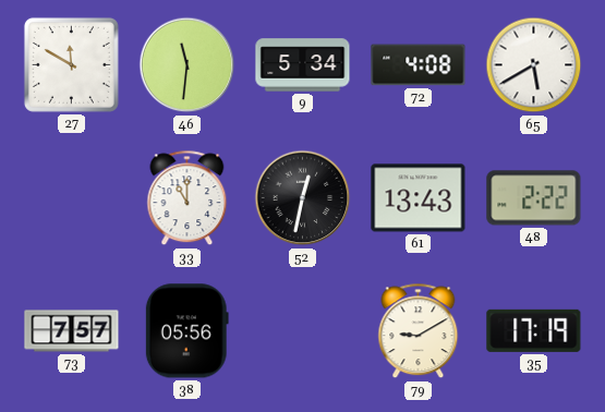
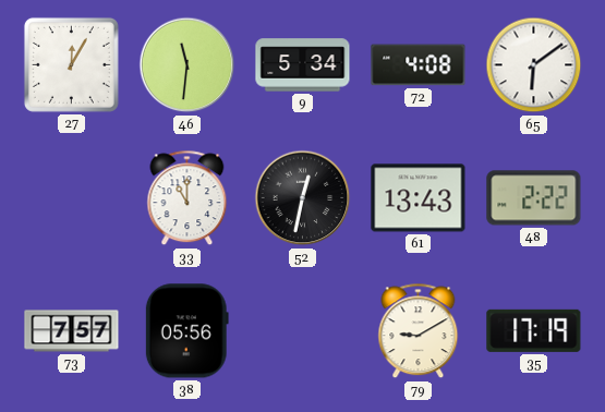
27: 11:50 -> 12:05
65: 5:40 -> 6:09
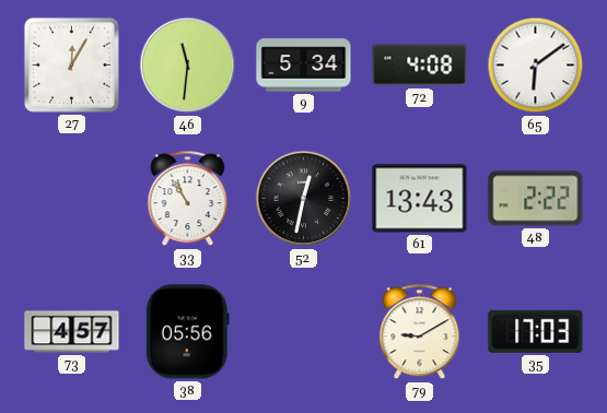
33: 11:00 -> 10:55
73: 7:57 -> 4:57
35: 17:19 -> 17:03
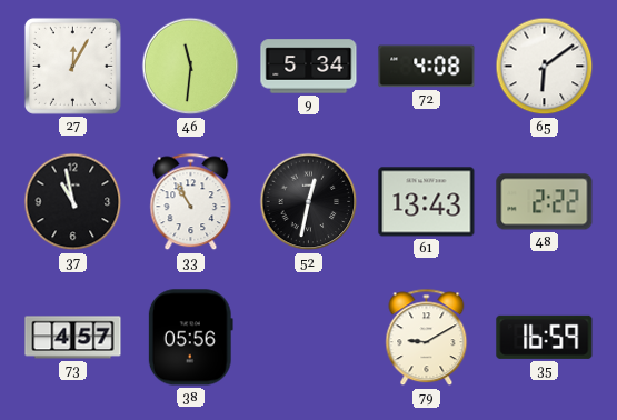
37: none -> 10:58
35: 17:03 -> 16:59
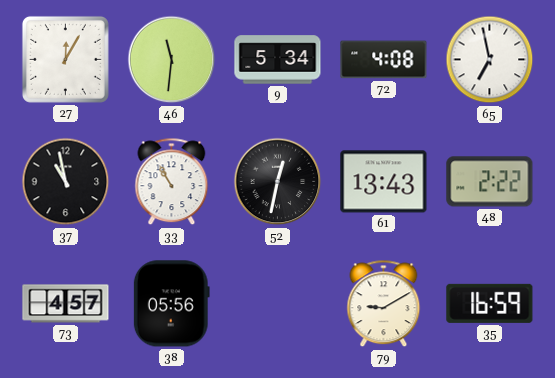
65: 6:09 -> 6:58
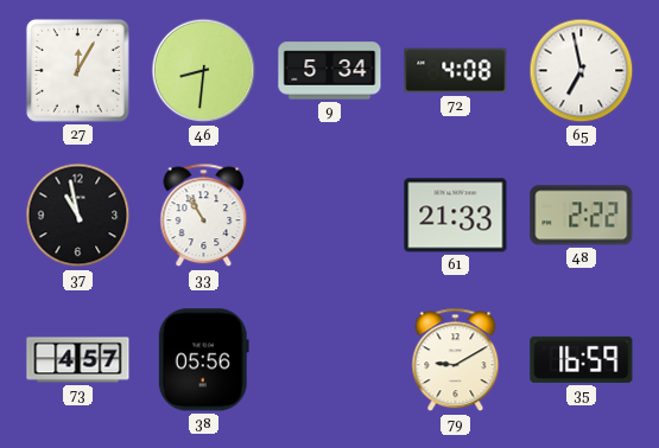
46: 11:31 -> 8:31
52: 12:32 -> none
61: 13:43 -> 21:33
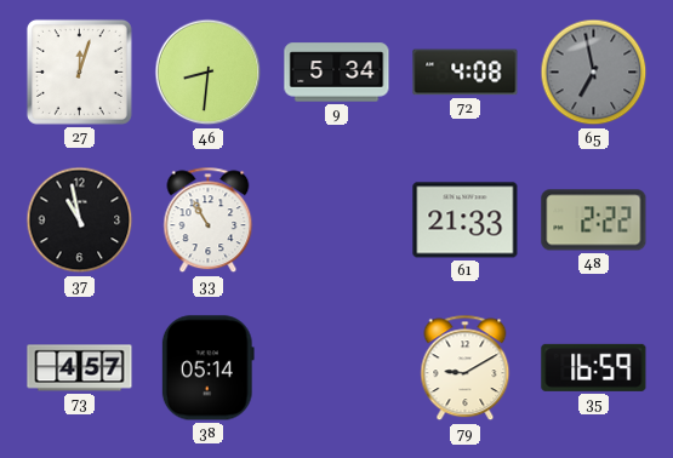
27: 12:05 -> 12:03
65 dial: white -> grey
38: 05:56 -> 05:14
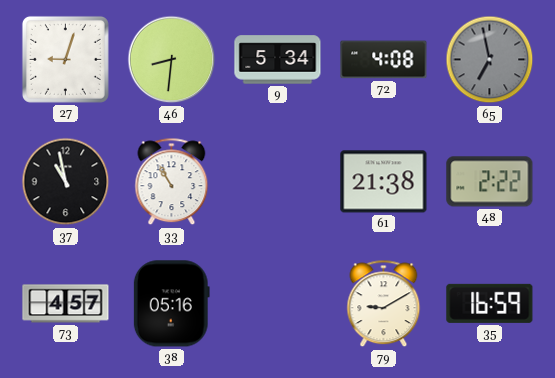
27: 12:03 -> 9:03
61: 21:33 -> 21:38
38: 05:14 -> 05:16
